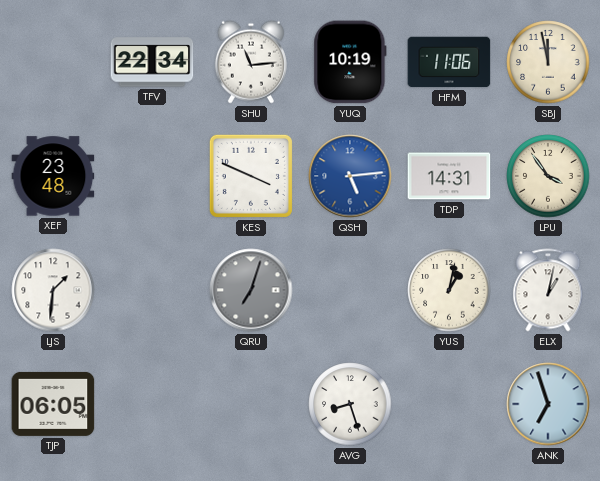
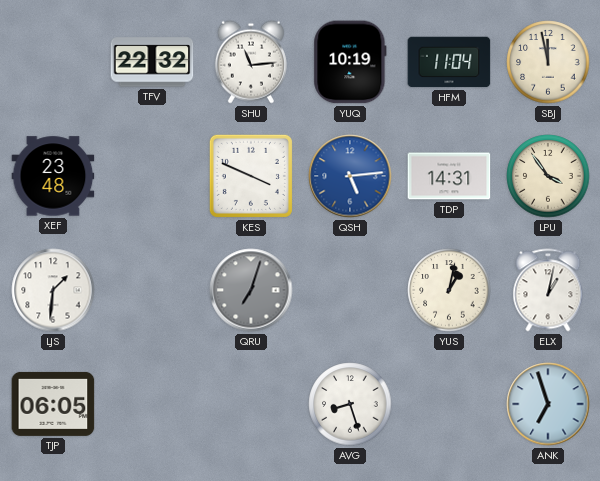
TFV: 22:34 -> 22:32
HFM: 11:06 -> 11:04
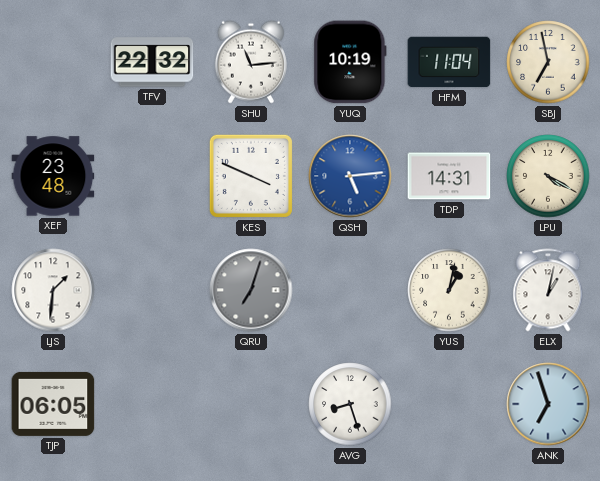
SBJ: 11:58 -> 6:58
LPU: 3:54 -> 4:20
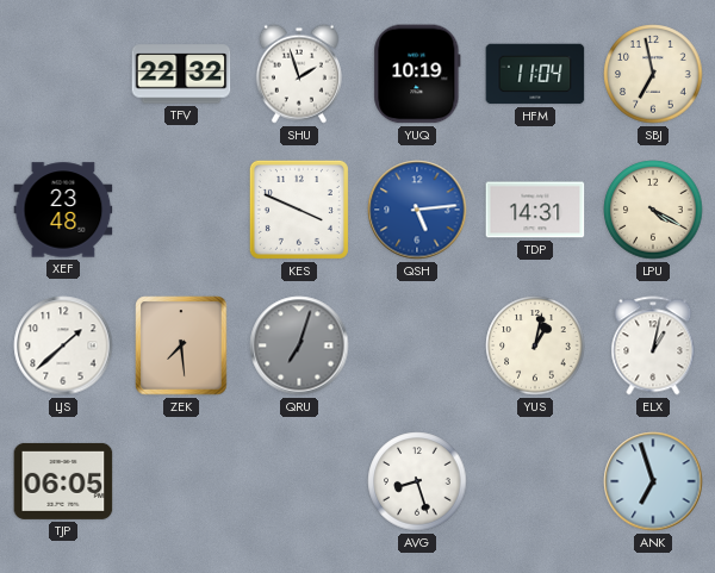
SHU: 11:14 -> 1:57
LJS: 1:31 -> 1:38
ZEK: none -> 7:29
